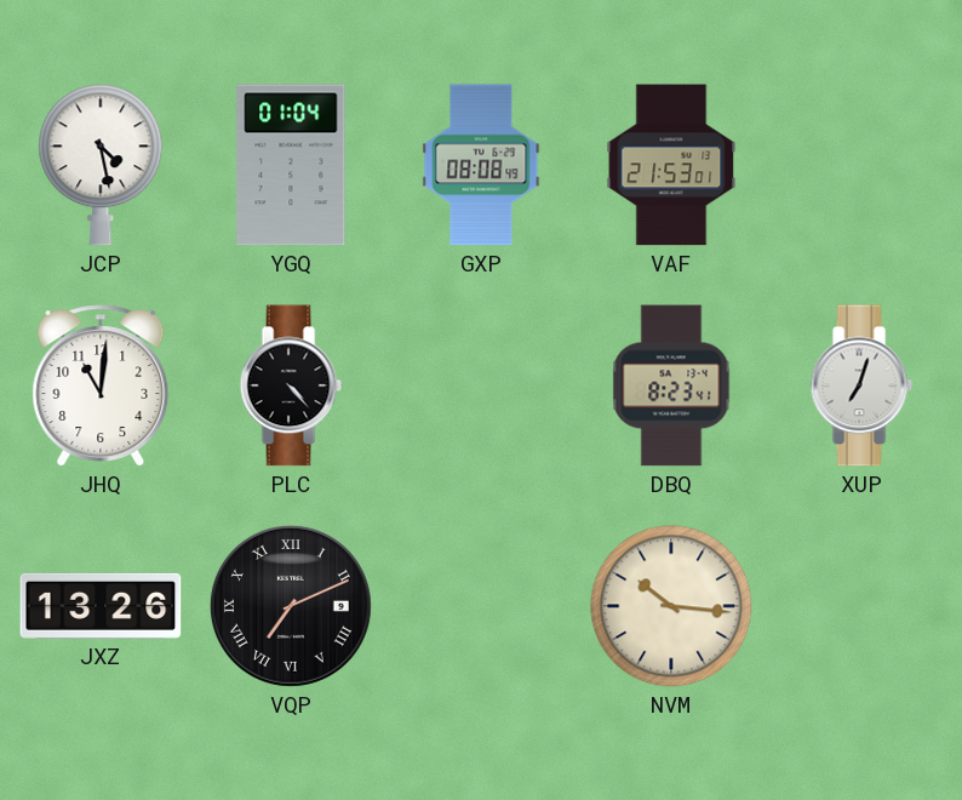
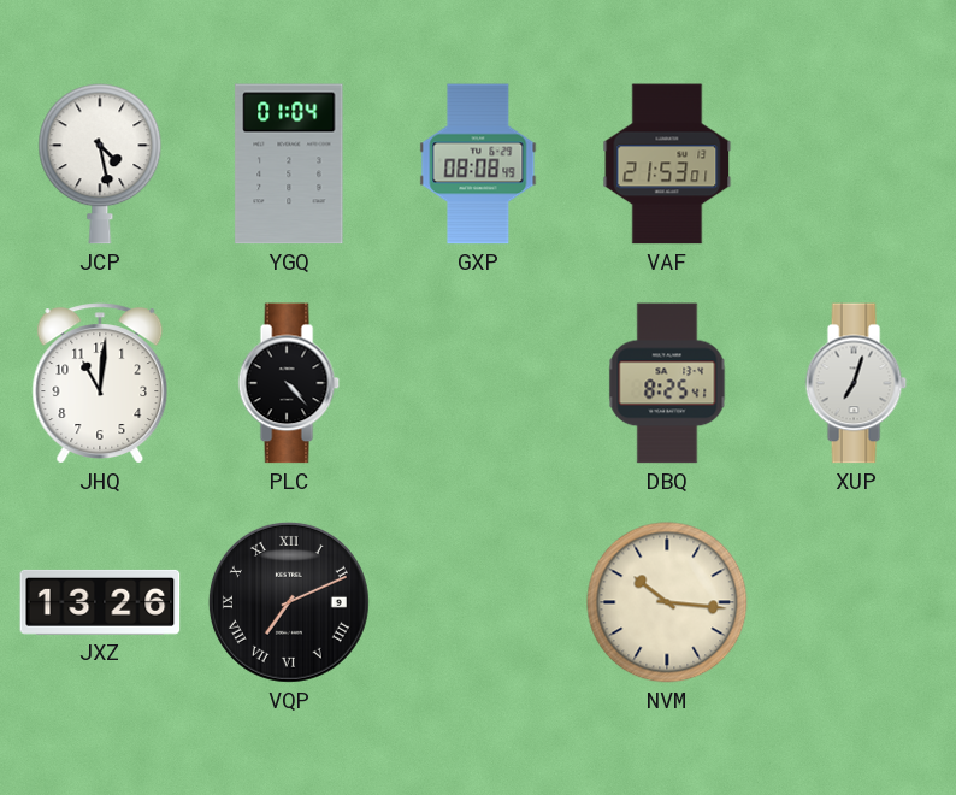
DBQ: 8:23 -> 8:25
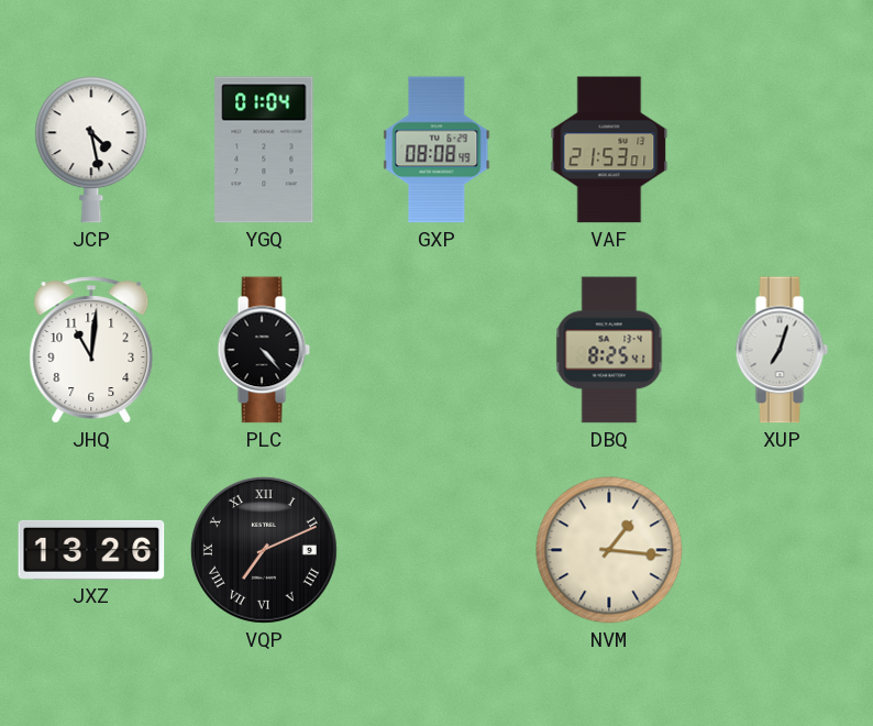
NVM: 10:16 -> 1:16
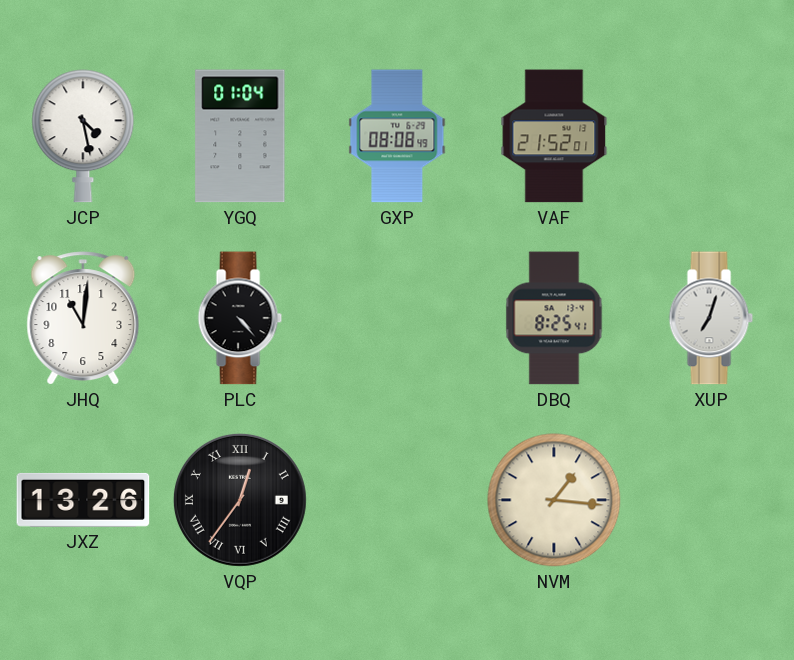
VAF: 21:53 -> 21:52
VQP: 7:11 -> 12:36
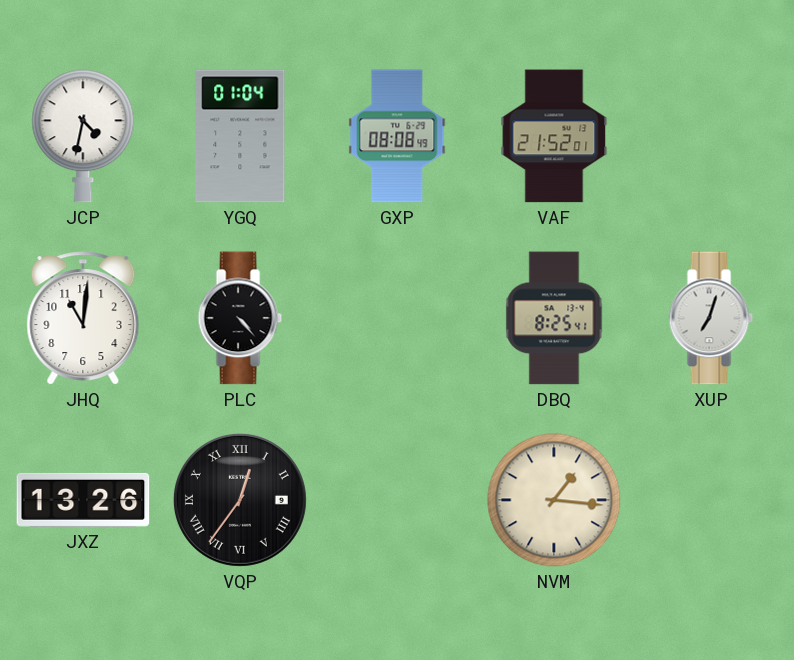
JCP: 4:28 -> 4:32
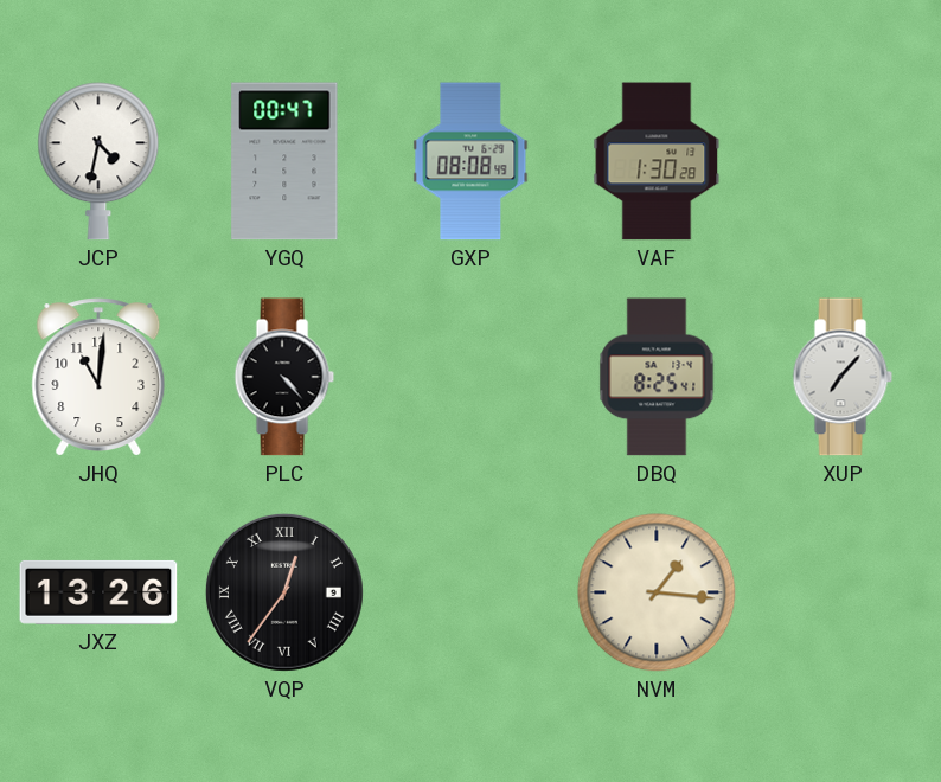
YGQ: 01:04 -> 00:47
VAF: 21:52 -> 1:30
XUP: 7:03 -> 7:07
